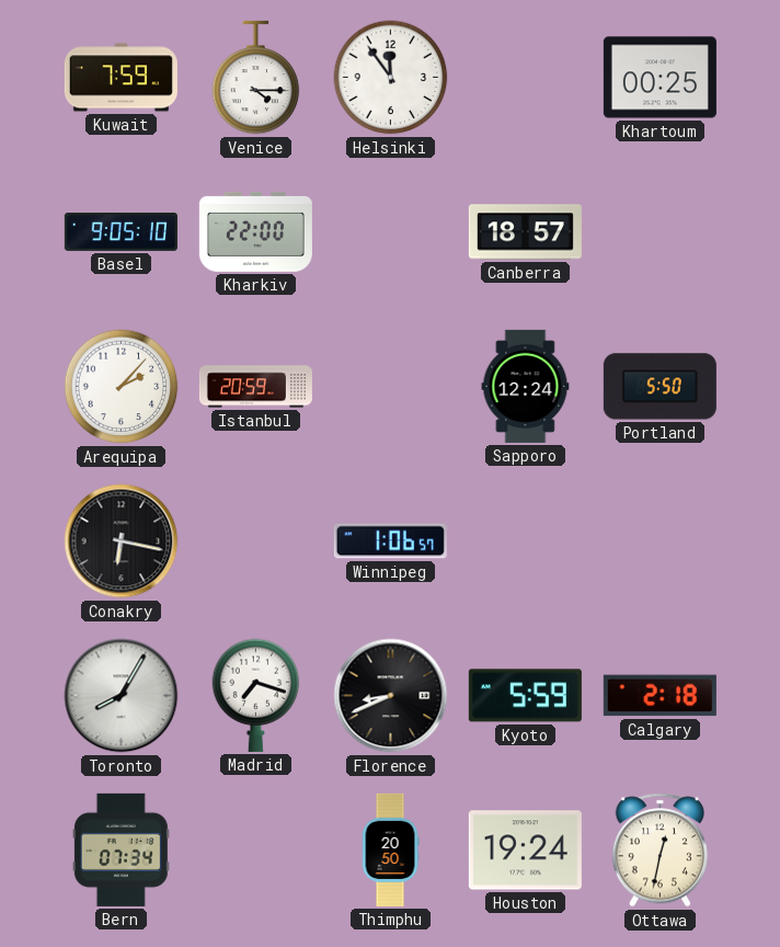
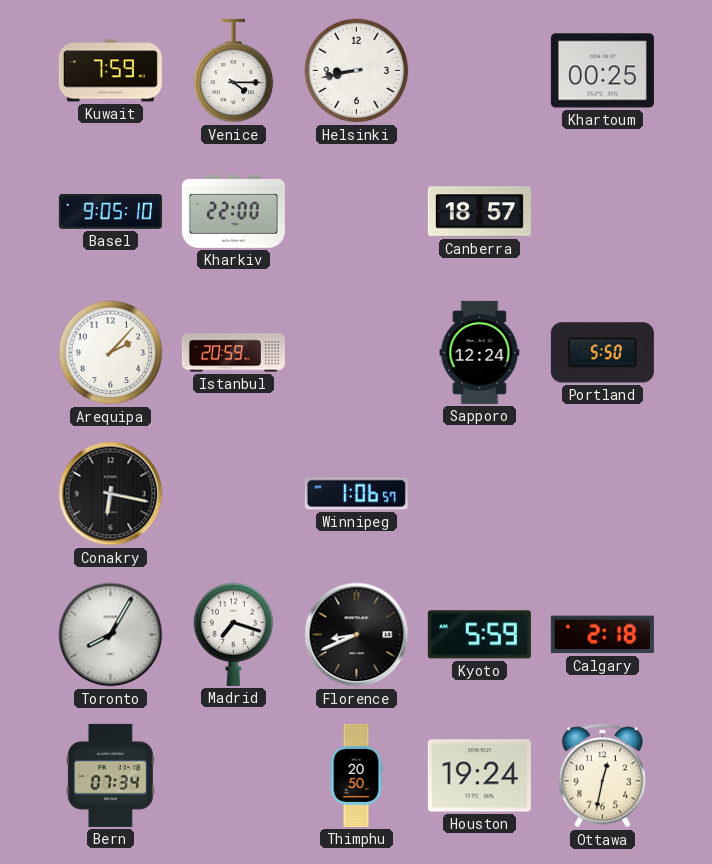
Helsinki: 11:54 -> 8:43
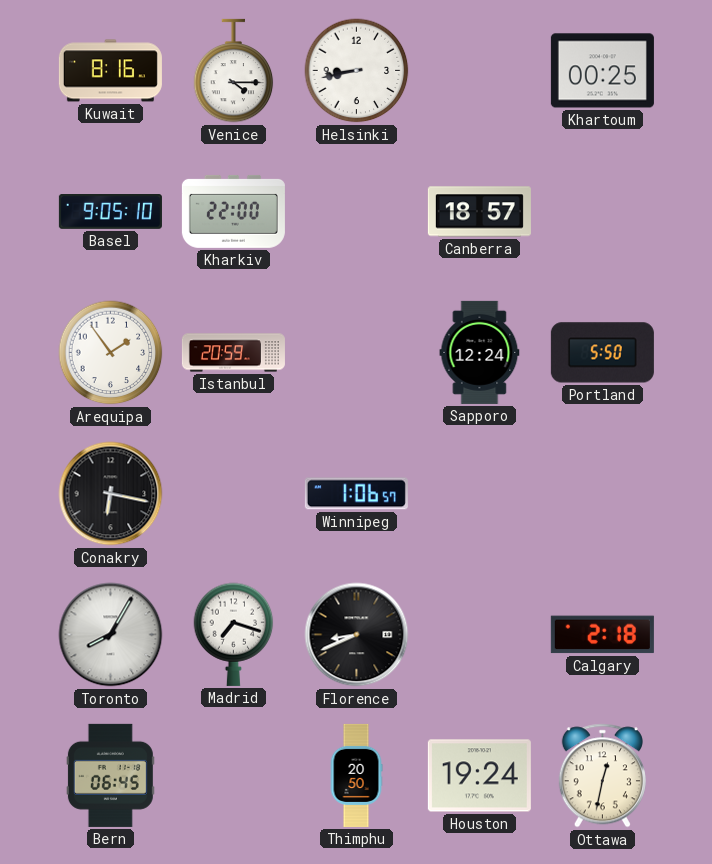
Kuwait: 7:59 -> 8:16
Arequipa: 2:07 -> 1:54
Kyoto: 5:59 -> none
Bern: 07:34 -> 06:45
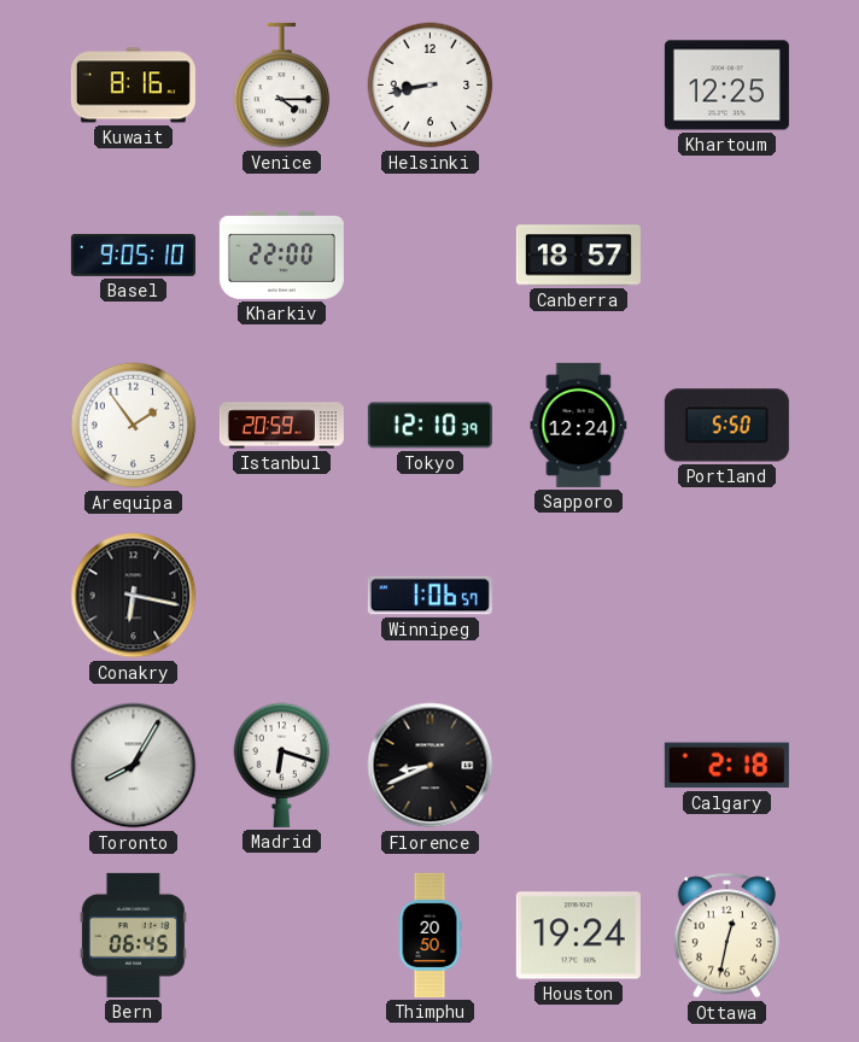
Khartoum: 00:25 -> 12:25
Tokyo: none -> 12:10
Madrid: 7:18 -> 6:18
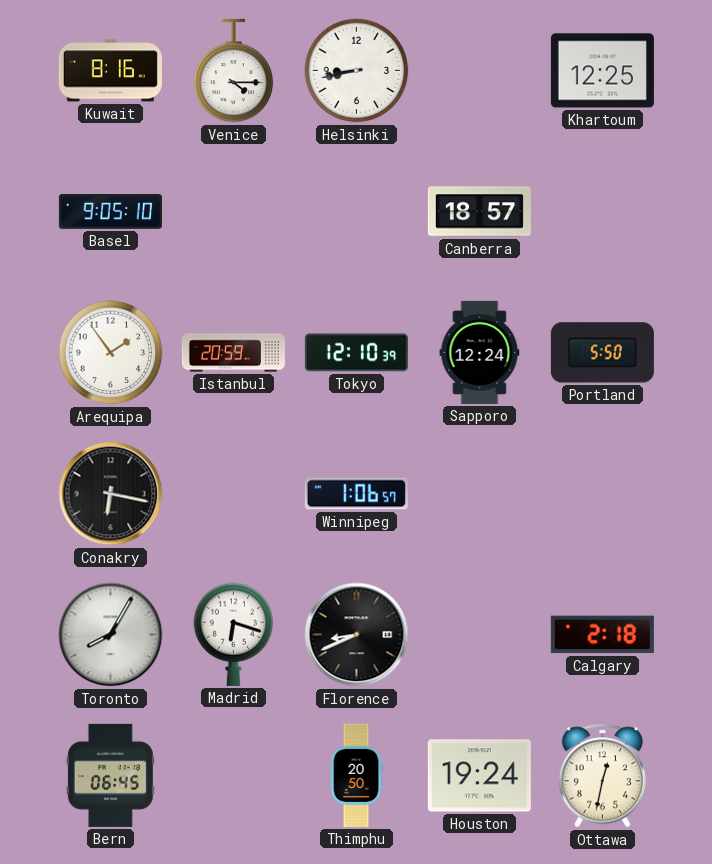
Kharkiv: 22:00 -> none
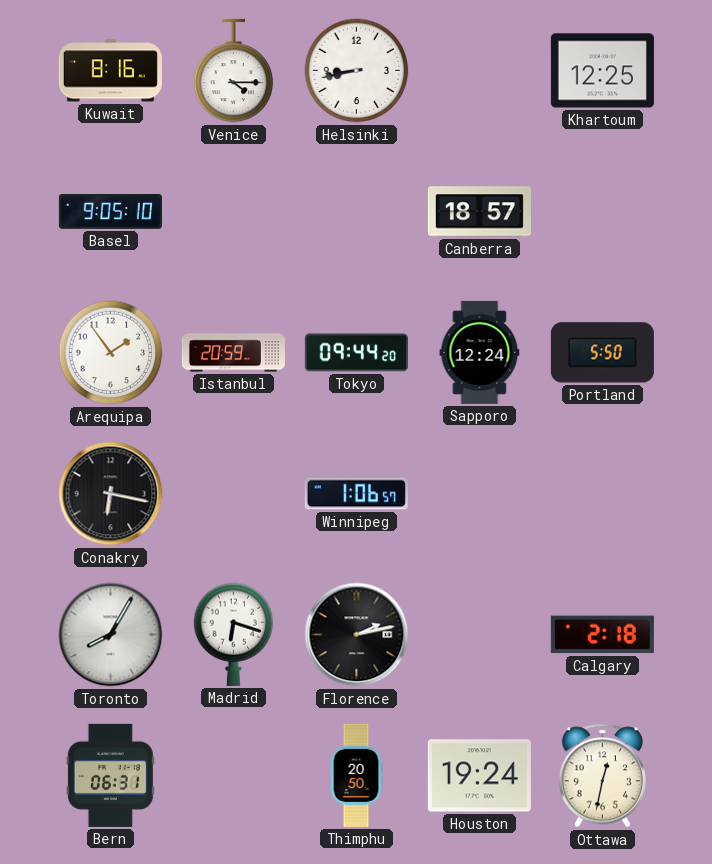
Tokyo: 12:10 -> 09:44
Florence: 8:41 -> 2:13
Bern: 06:45 -> 06:31
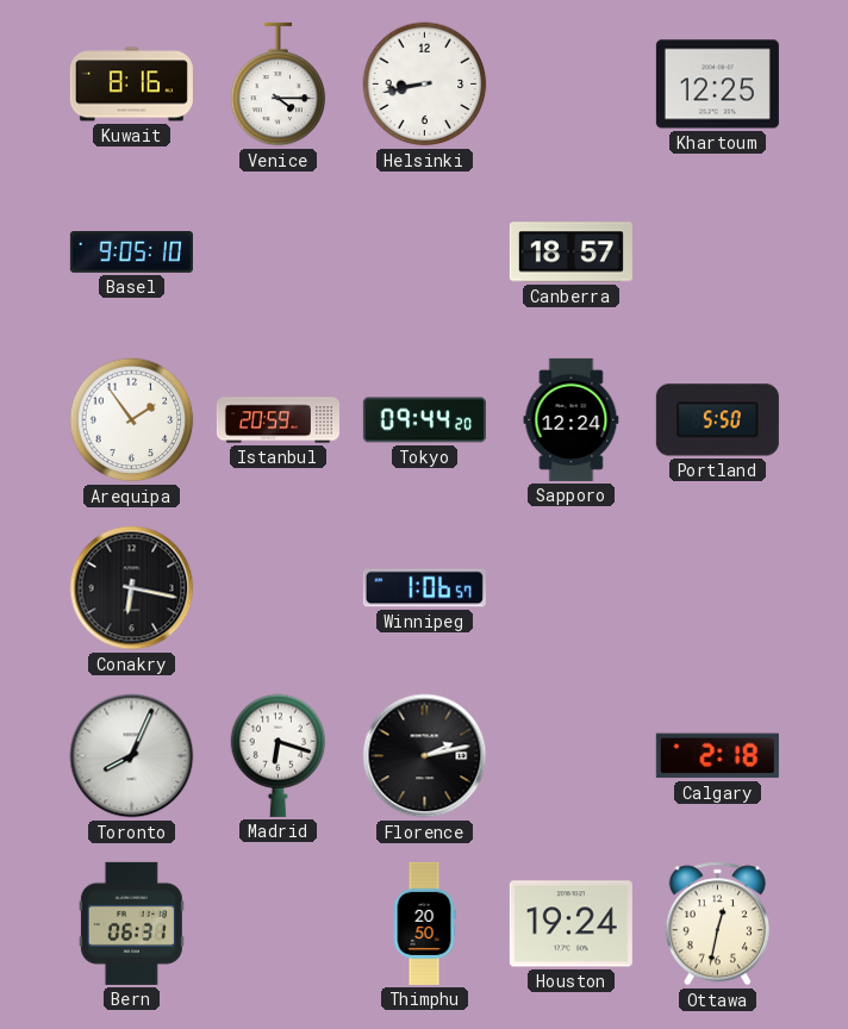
Toronto: 8:05 -> 8:04
